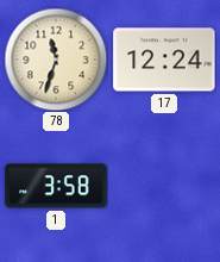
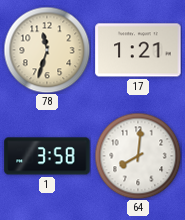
17: 12:24 -> 1:21
64: none -> 8:01
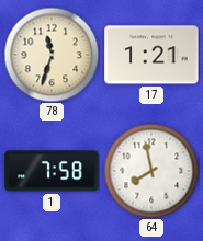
1: 3:58 -> 7:58
64: 8:01 -> 7:58
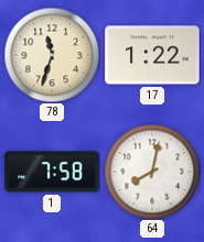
17: 1:21 -> 1:22
64: 7:58 -> 8:02
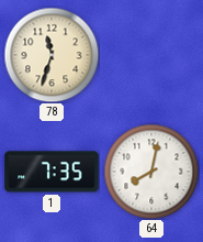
17: 1:22 -> none
1: 7:58 -> 7:35
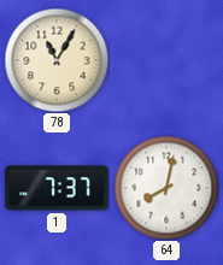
78: 11:33 -> 11:05
1: 7:35 -> 7:37
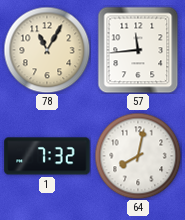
57: none -> 11:44
1: 7:37 -> 7:32
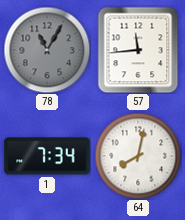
78 dial: cream -> grey
1: 7:32 -> 7:34
